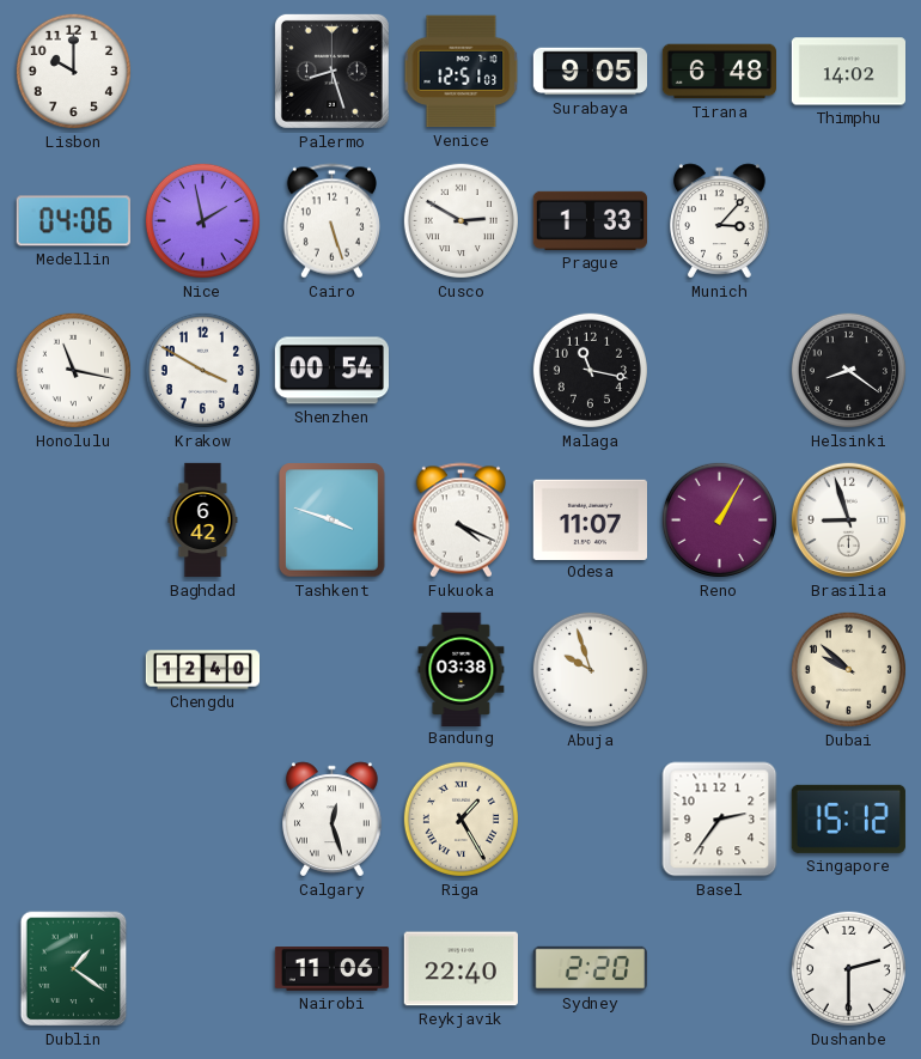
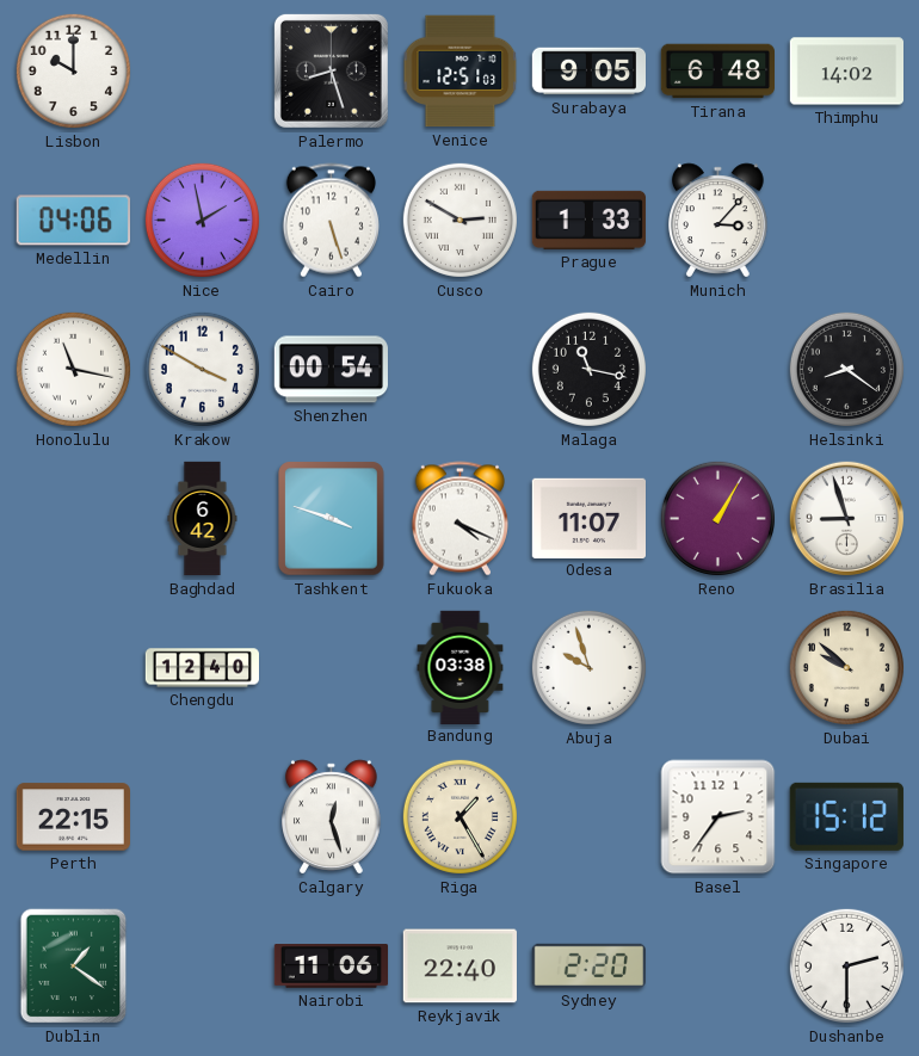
Perth: none -> 22:15
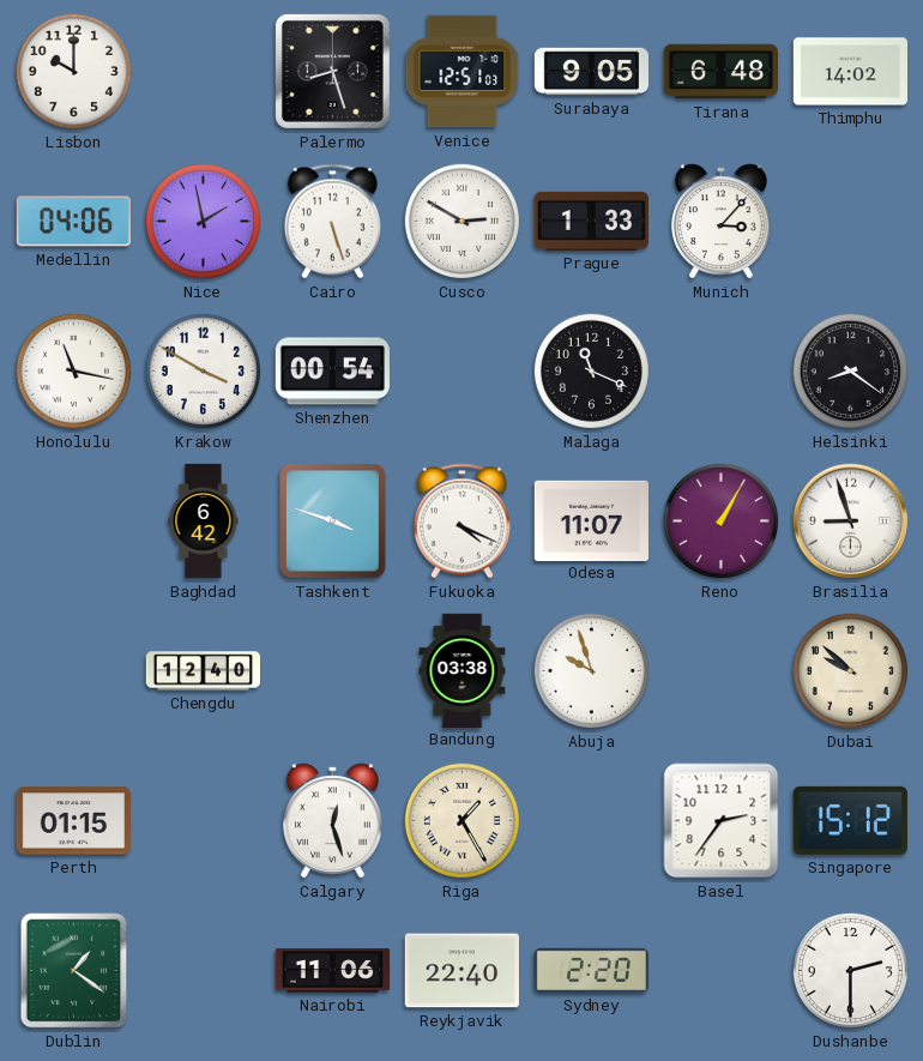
Malaga: 11:17 -> 11:19
Perth: 22:15 -> 01:15
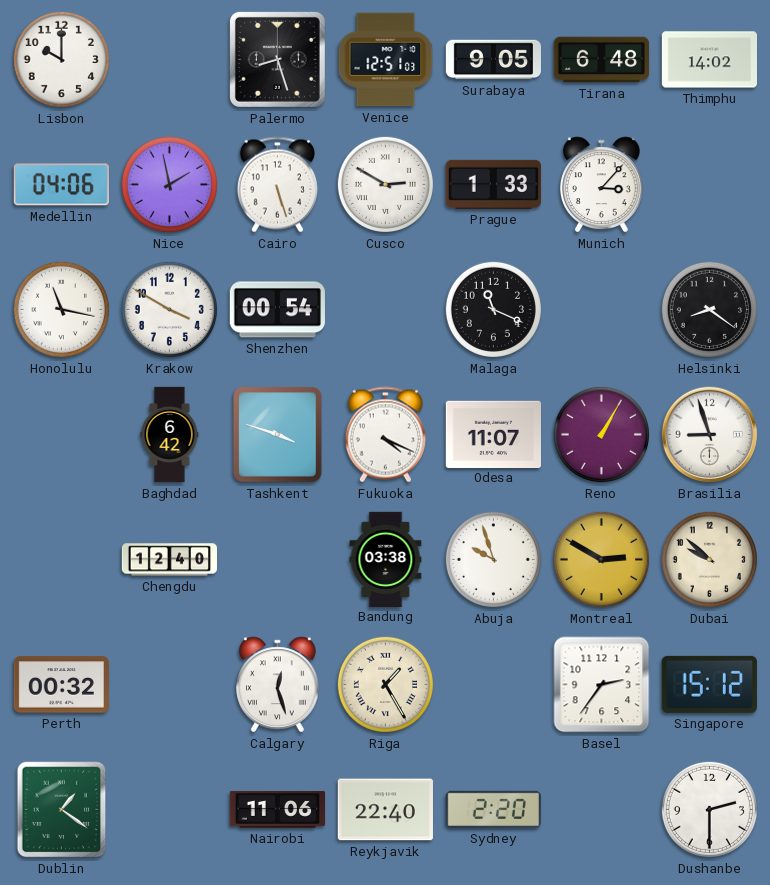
Montreal: none -> 2:50
Perth: 01:15 -> 00:32
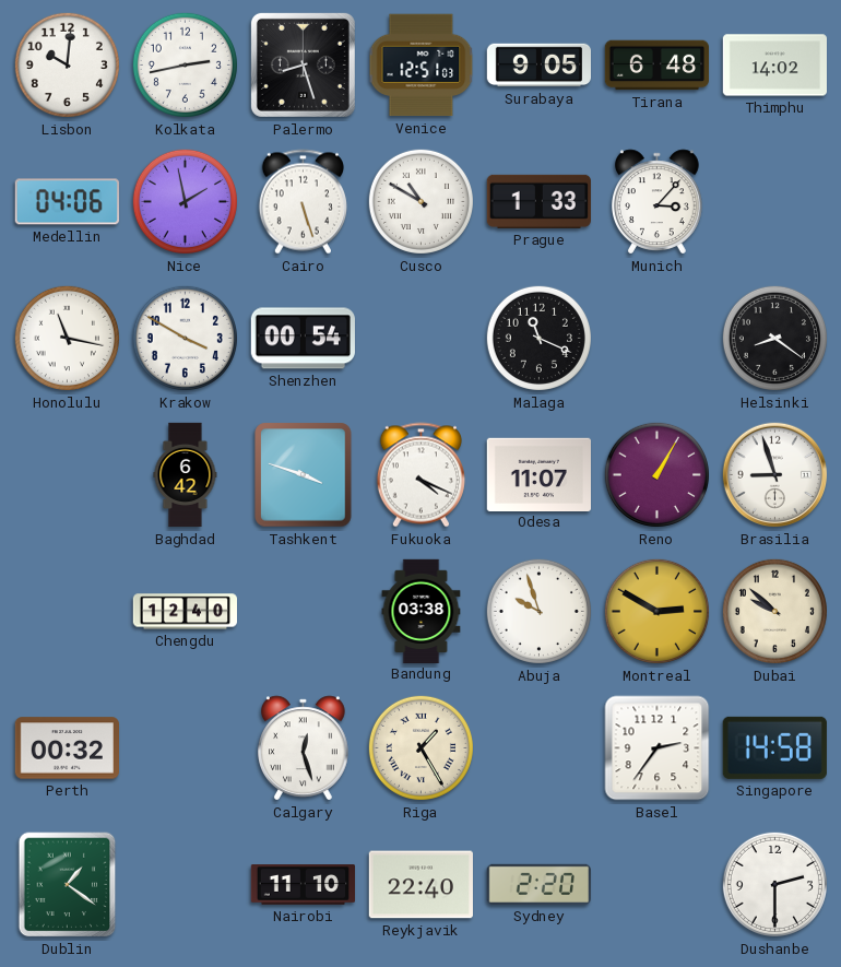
Lisbon: 10:00 -> 10:01
Kolkata: none -> 2:43
Cusco: 2:50 -> 10:50
Singapore: 15:12 -> 14:58
Nairobi: 11:06 -> 11:10
